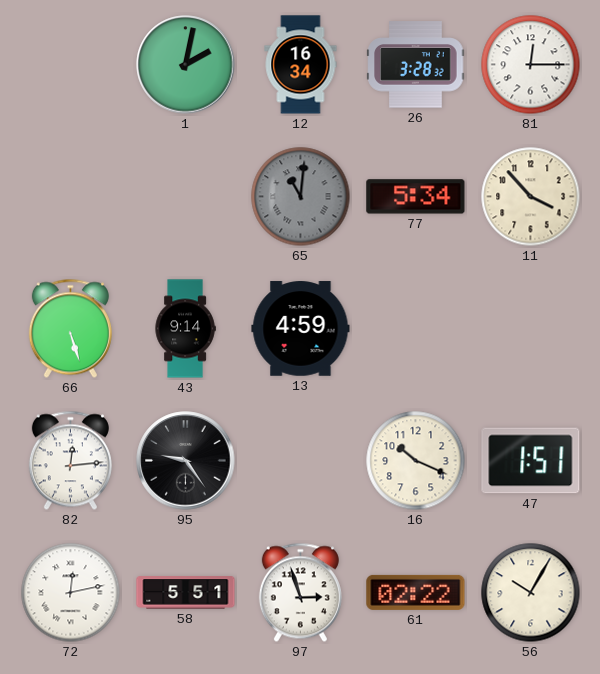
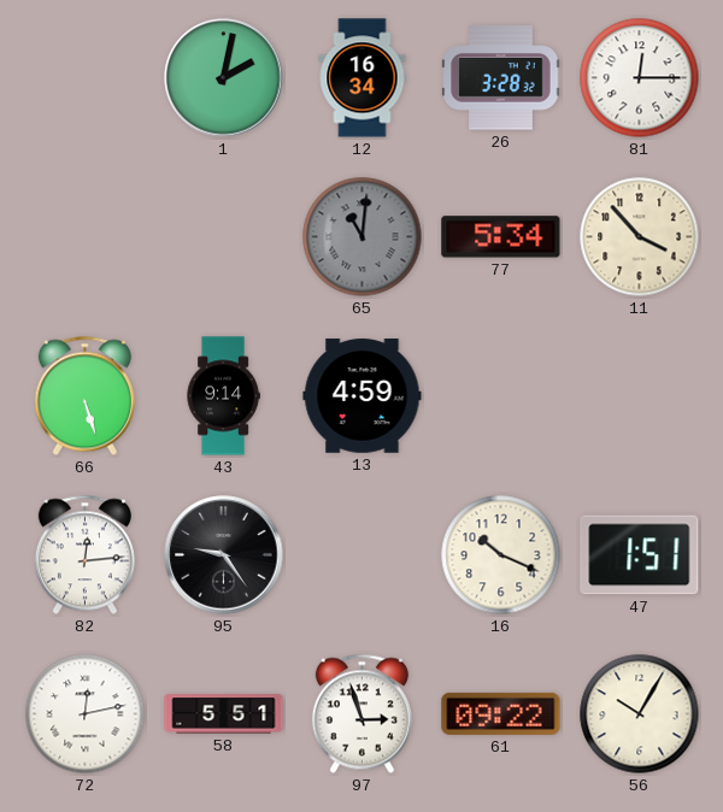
61: 02:22 -> 09:22
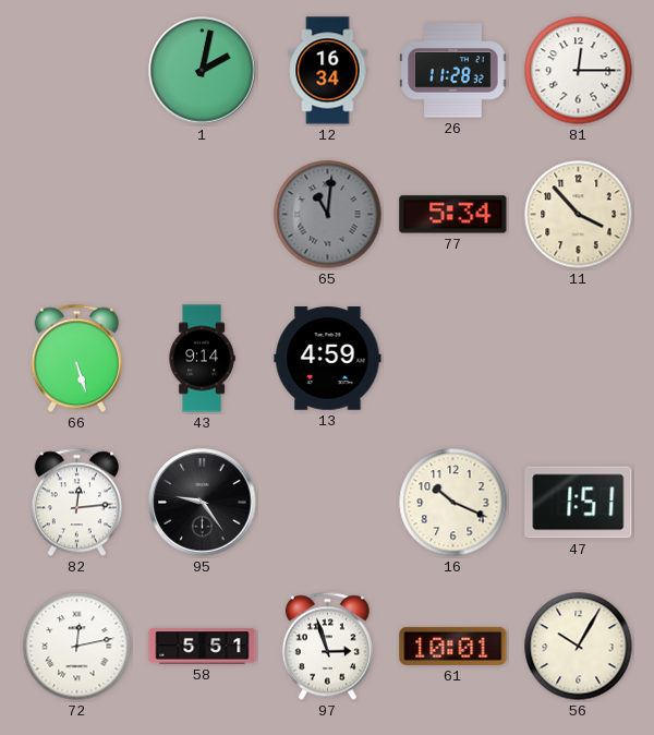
26: 3:28 -> 11:28
61: 09:22 -> 10:01
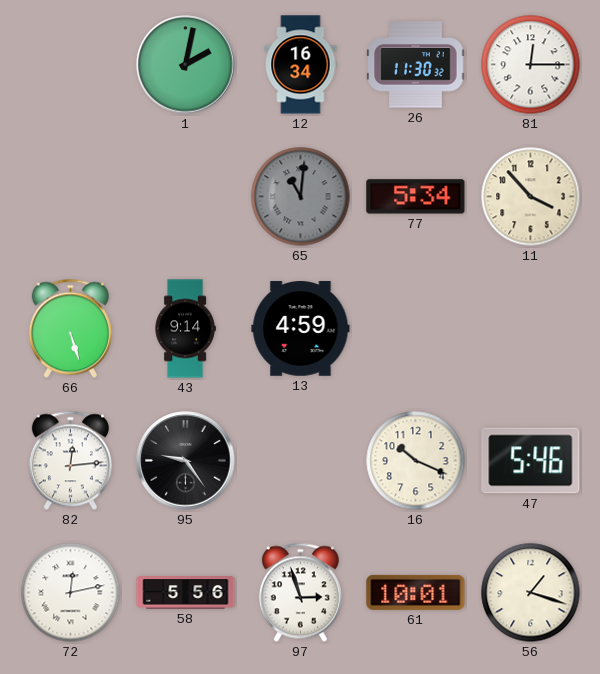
26: 11:28 -> 11:30
47: 1:51 -> 5:46
58: 5:51 -> 5:56
56: 10:05 -> 1:18
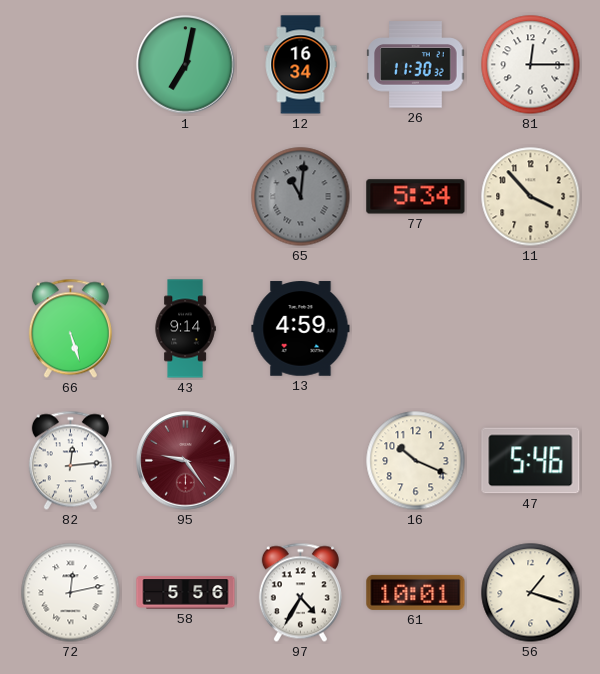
1: 2:02 -> 7:02
95 dial: black -> burgundy
97: 2:57 -> 4:35
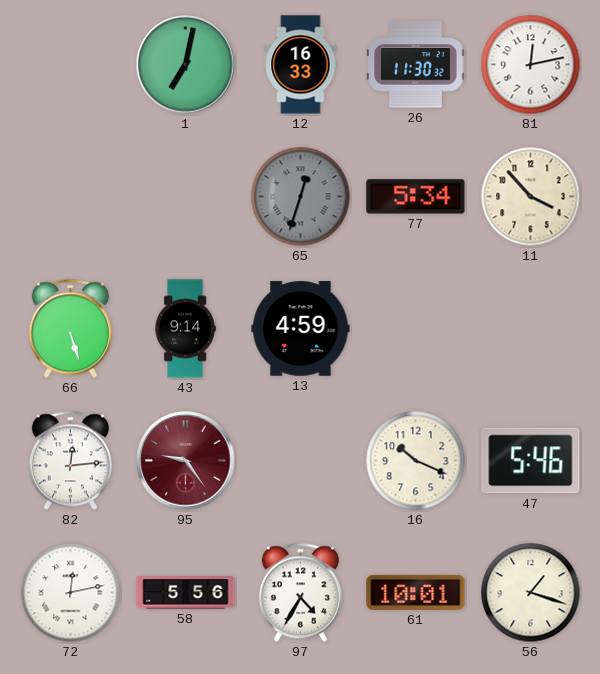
12: 16:34 -> 16:33
81: 12:15 -> 12:13
65: 11:01 -> 12:33
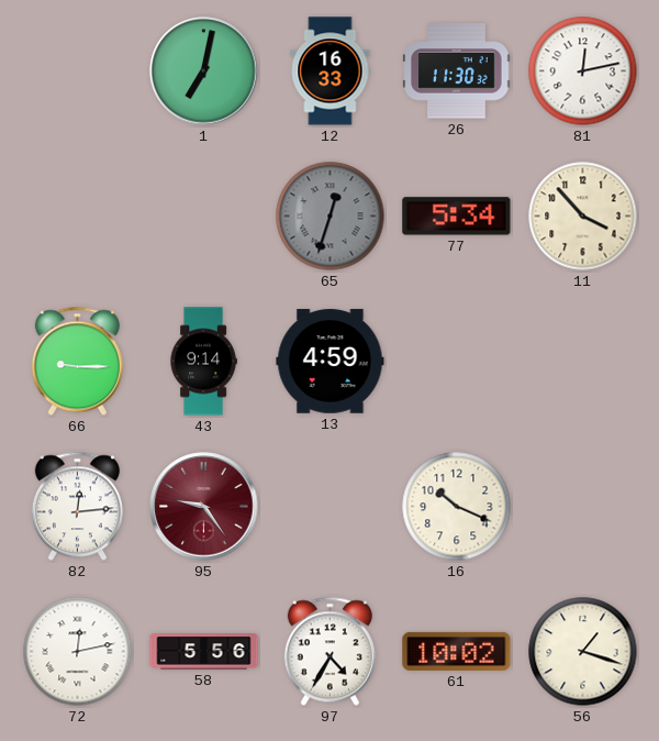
66: 5:27 -> 9:15
47: 5:46 -> none
61: 10:01 -> 10:02
